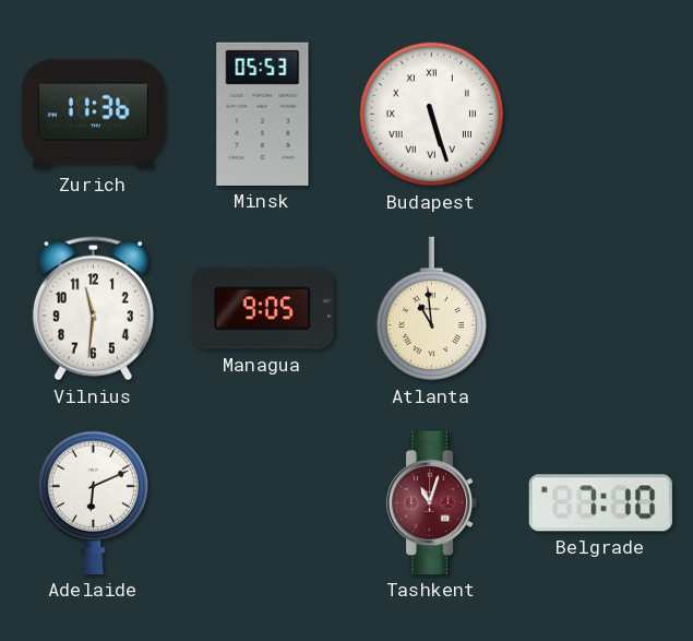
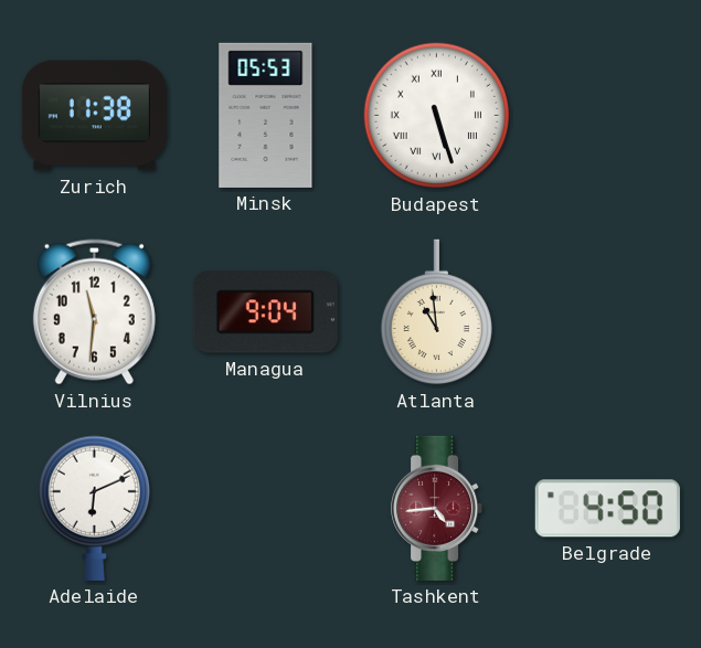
Zurich: 11:36 -> 11:38
Managua: 9:05 -> 9:04
Tashkent: 11:03 -> 4:44
Belgrade: 7:10 -> 4:50
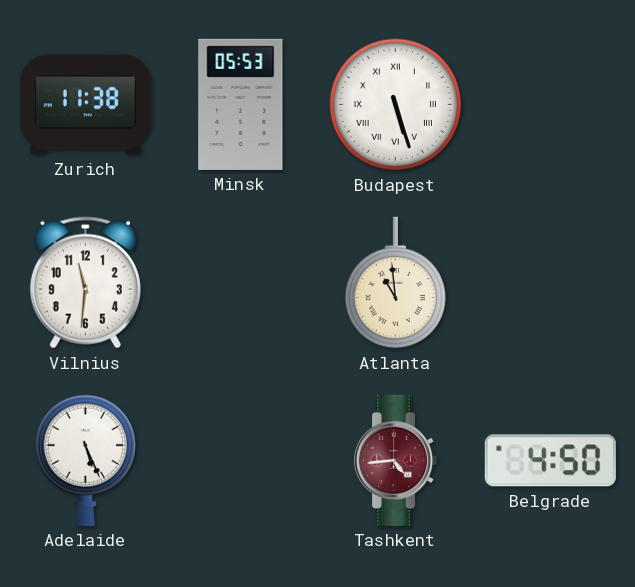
Managua: 9:04 -> none
Adelaide: 6:11 -> 5:26
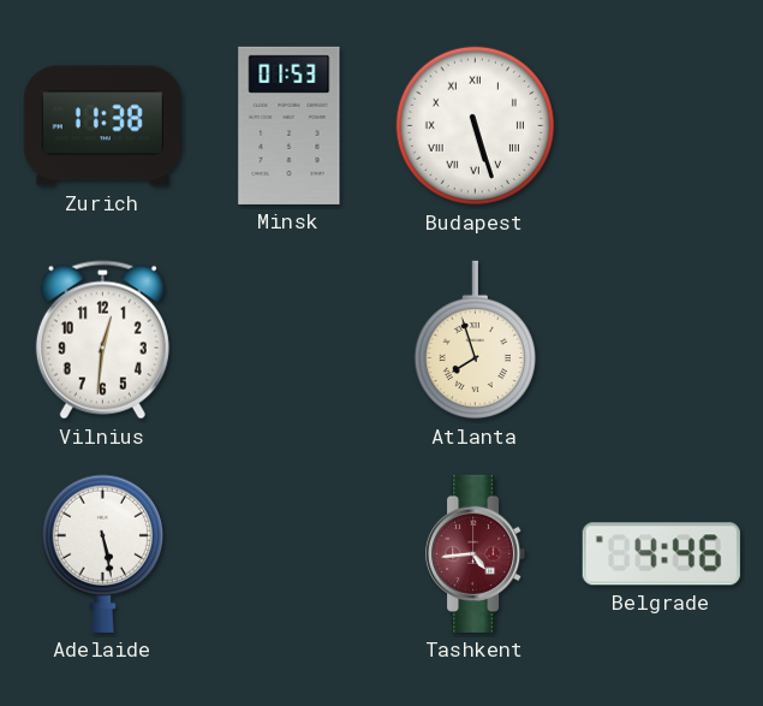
Minsk: 05:53 -> 01:53
Vilnius: 11:31 -> 12:31
Atlanta: 10:59 -> 7:57
Adelaide: 5:26 -> 5:28
Belgrade: 4:50 -> 4:46
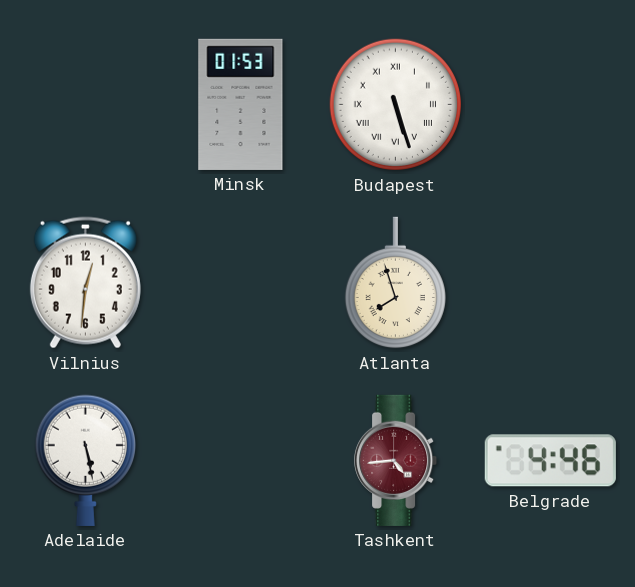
Zurich: 11:38 -> none
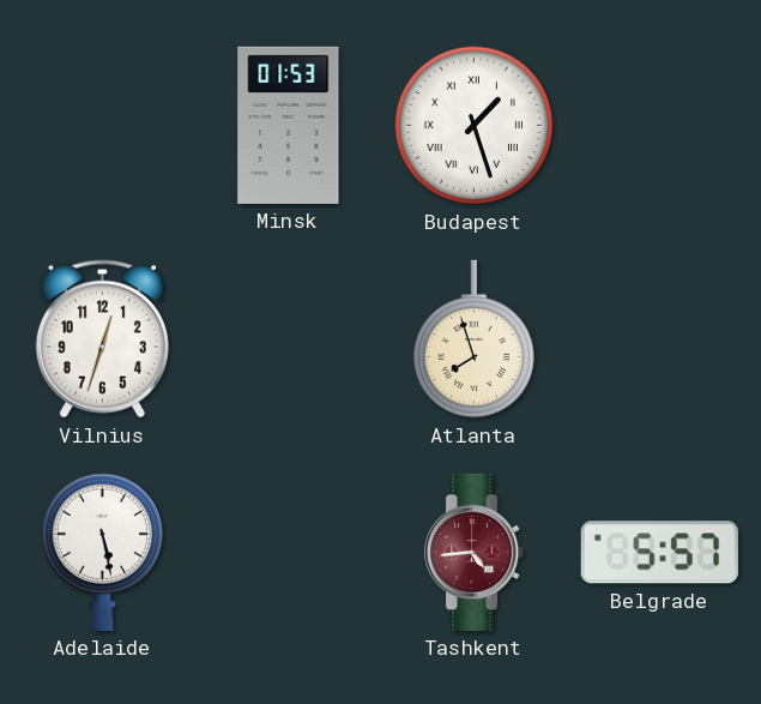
Budapest: 5:27 -> 1:27
Vilnius: 12:31 -> 12:33
Belgrade: 4:46 -> 5:57
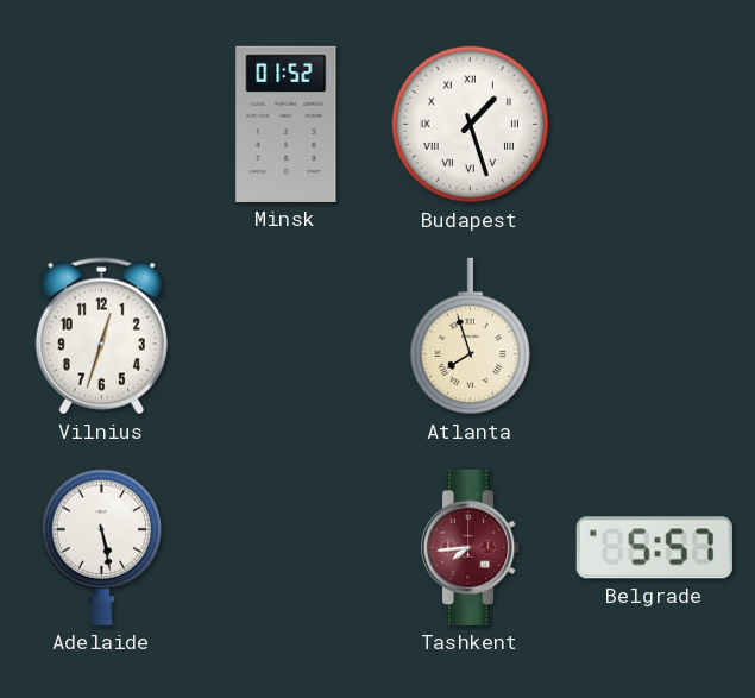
Minsk: 01:53 -> 01:52
Tashkent: 4:44 -> 7:44
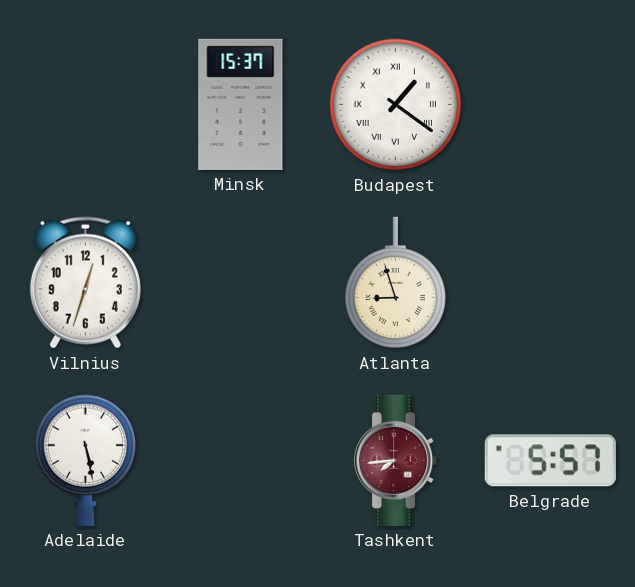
Minsk: 01:52 -> 15:37
Budapest: 1:27 -> 1:21
Atlanta: 7:57 -> 8:57
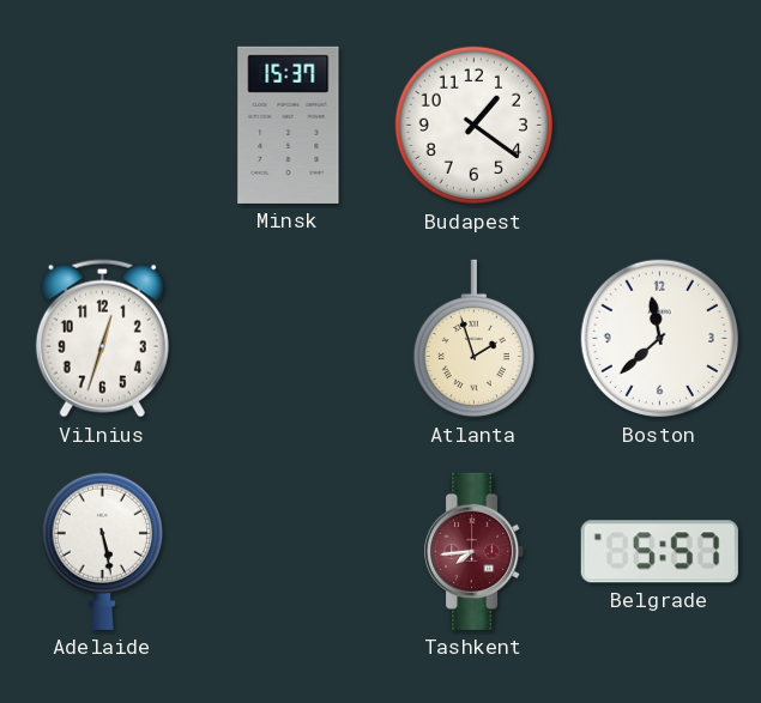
Budapest numerals: Roman -> Arabic
Atlanta: 8:57 -> 1:57
Boston: none -> 11:38
